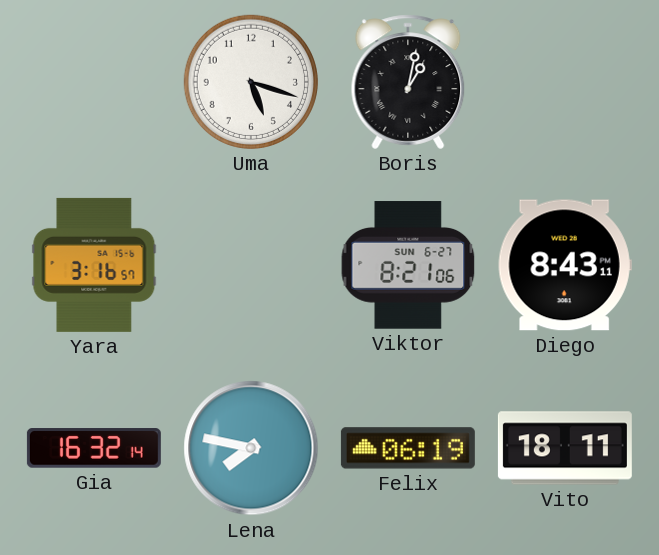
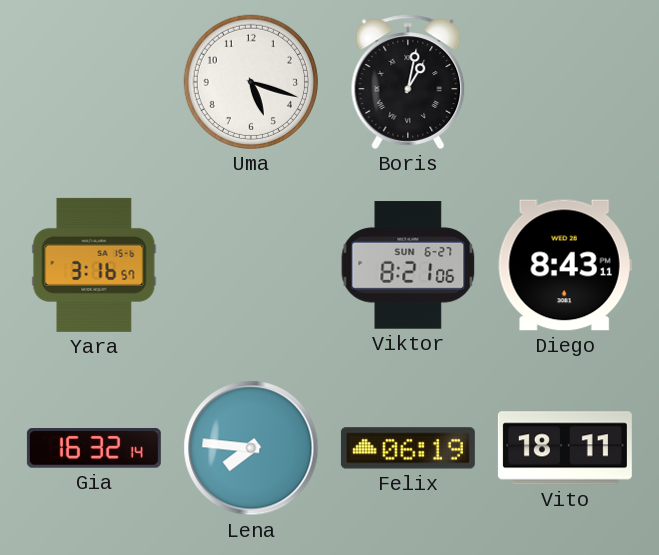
Lena: 7:47 -> 7:46
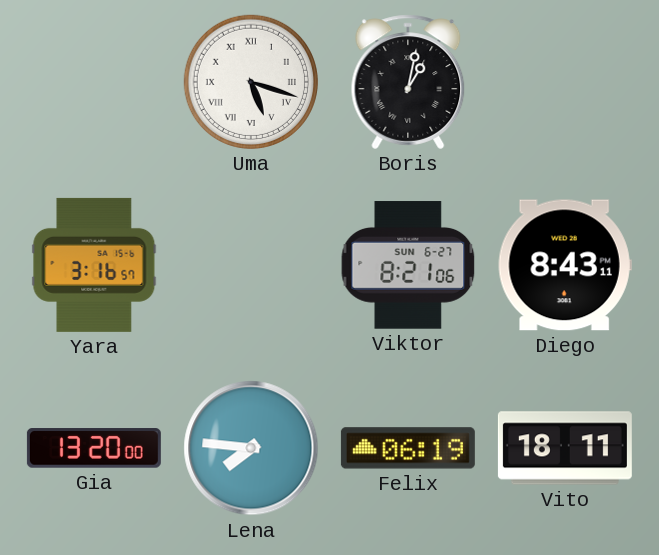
Uma numerals: Arabic -> Roman
Gia: 16:32 -> 13:20
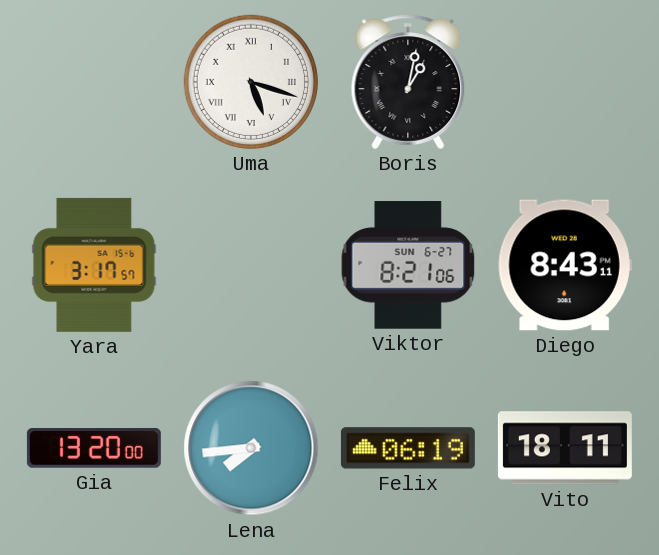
Yara: 3:16 -> 3:17
Lena: 7:46 -> 7:44
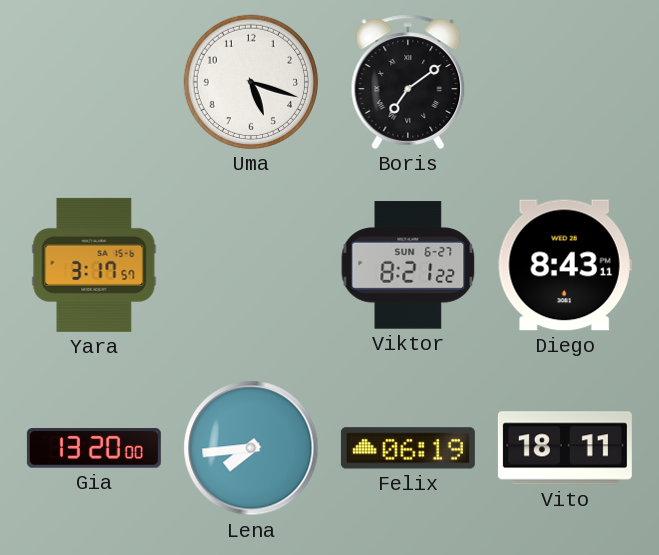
Uma numerals: Roman -> Arabic
Boris: 1:02 -> 7:09
Viktor: 8:21:06 -> 8:21:22
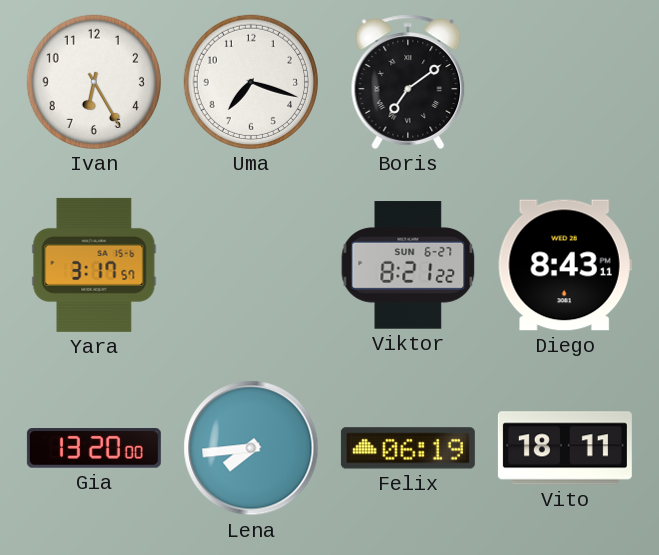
Ivan: none -> 6:25
Uma: 5:18 -> 7:18
